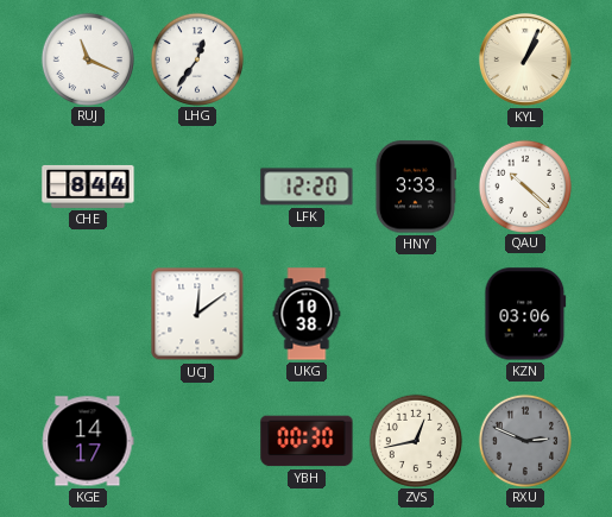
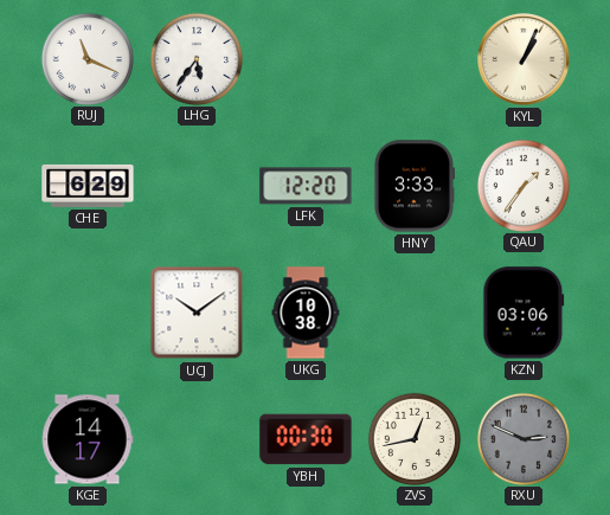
LHG: 12:36 -> 5:36
CHE: 8:44 -> 6:29
QAU: 10:22 -> 1:36
UCJ: 12:09 -> 10:09
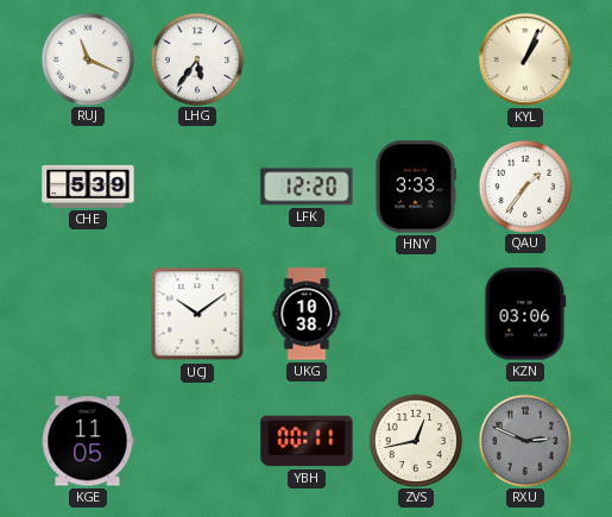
CHE: 6:29 -> 5:39
KGE: 14:17 -> 11:05
YBH: 00:30 -> 00:11
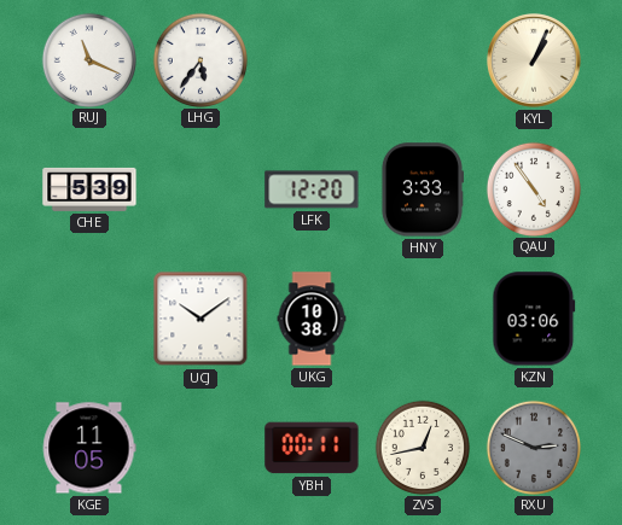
QAU: 1:36 -> 4:54
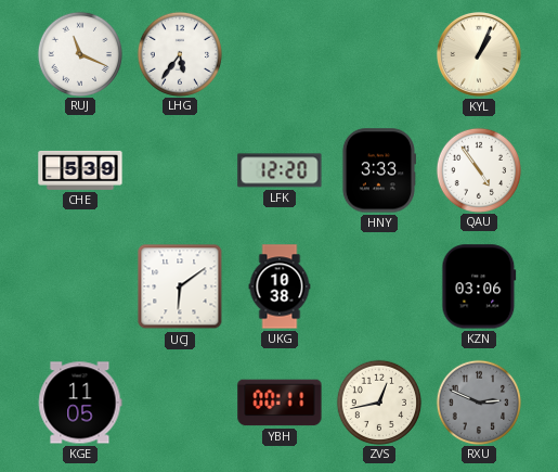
UCJ: 10:09 -> 6:09
